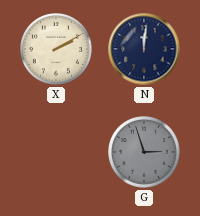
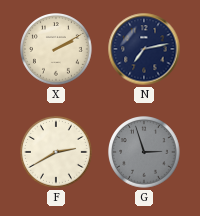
N: 12:01 -> 7:13
F: none -> 2:40
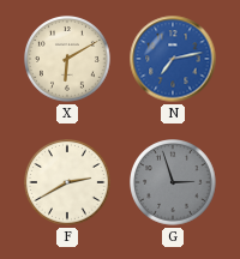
X: 2:10 -> 6:10
N dial: navy -> blue
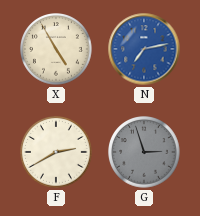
X: 6:10 -> 4:55
